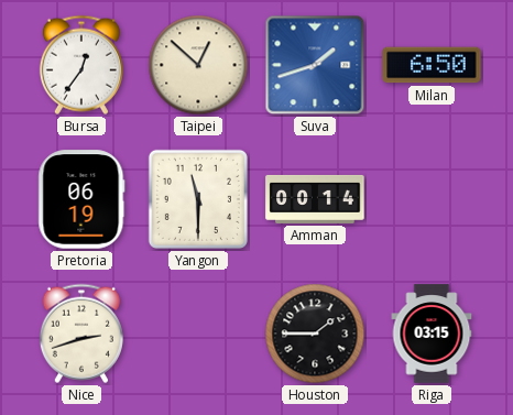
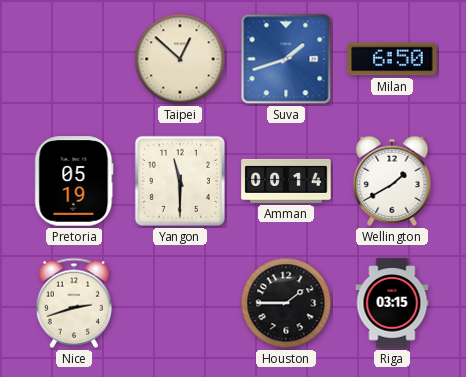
Bursa: 12:36 -> none
Pretoria: 06:19 -> 05:19
Wellington: none -> 1:40
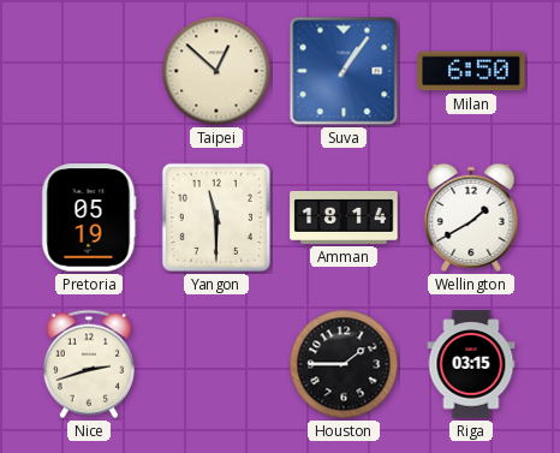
Suva: 1:42 -> 1:06
Amman: 00:14 -> 18:14
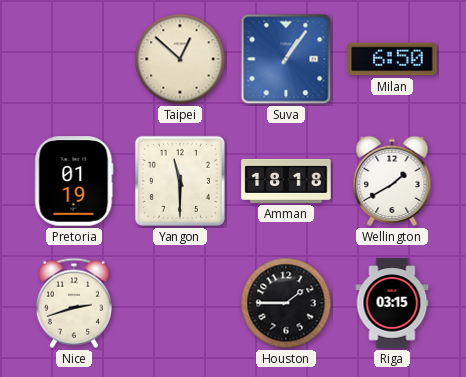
Pretoria: 05:19 -> 01:19
Amman: 18:14 -> 18:18
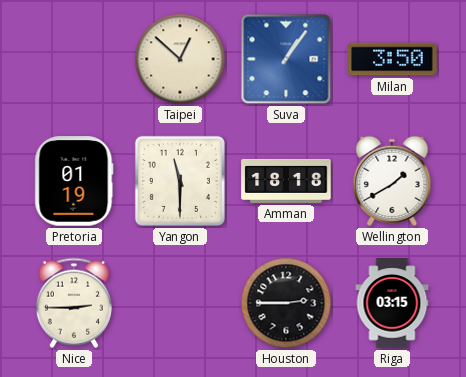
Milan: 6:50 -> 3:50
Nice: 2:42 -> 2:45
Houston: 1:45 -> 2:45
